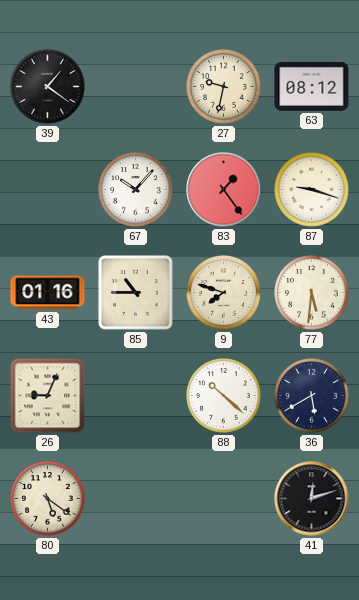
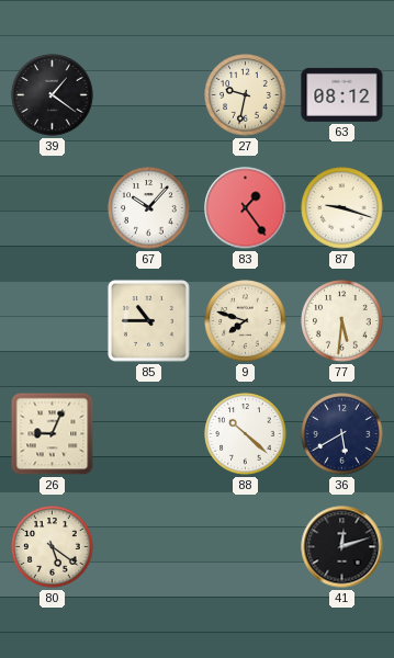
43: 01:16 -> none
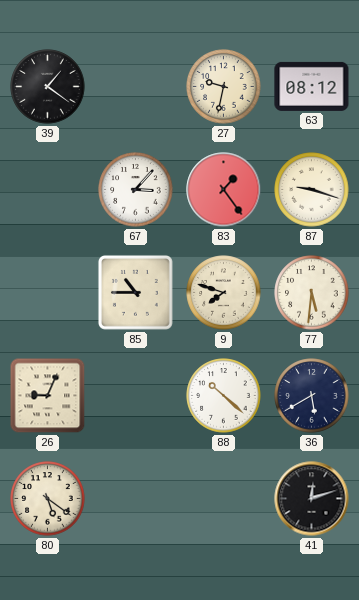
67: 10:07 -> 3:07
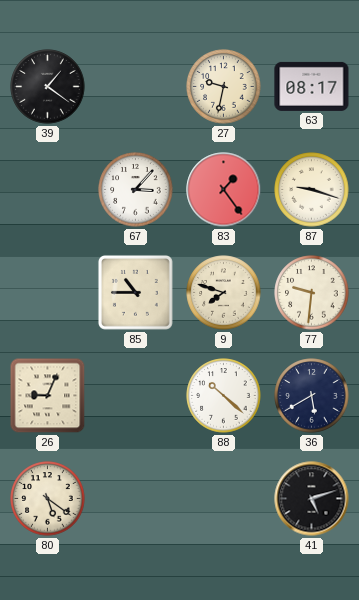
63: 08:12 -> 08:17
77: 5:31 -> 9:31
41: 12:12 -> 5:12
